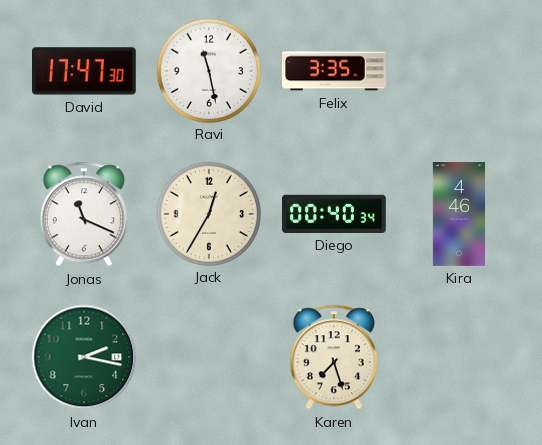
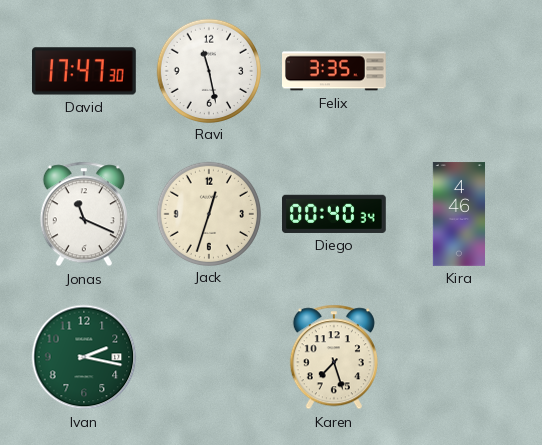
Jack: 12:35 -> 12:33
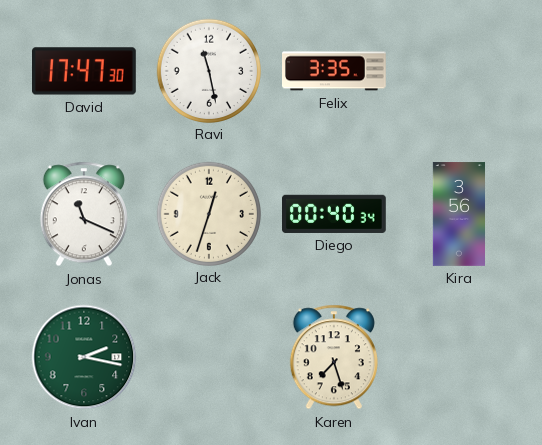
Kira: 4:46 -> 3:56
